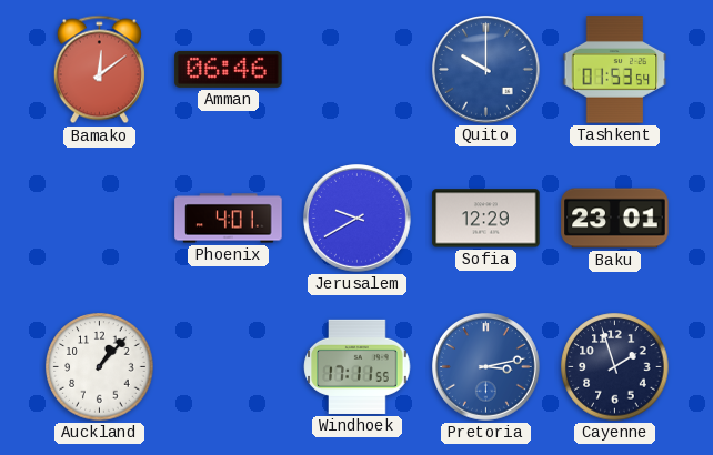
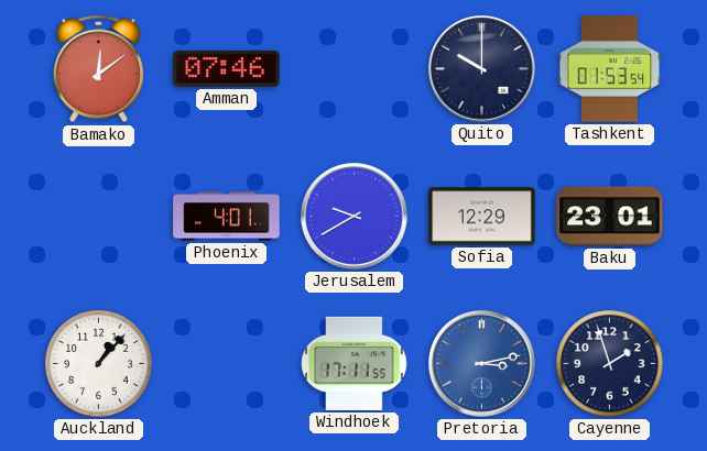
Amman: 06:46 -> 07:46
Quito dial: blue -> navy
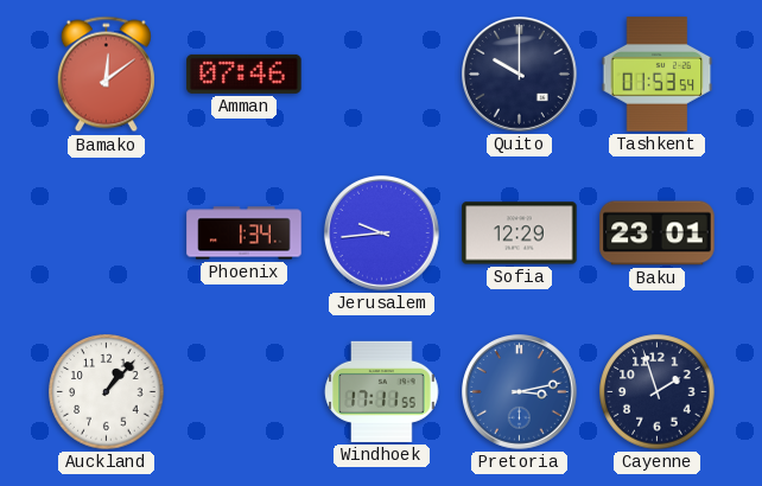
Phoenix: 4:01 -> 1:34
Jerusalem: 9:40 -> 9:44
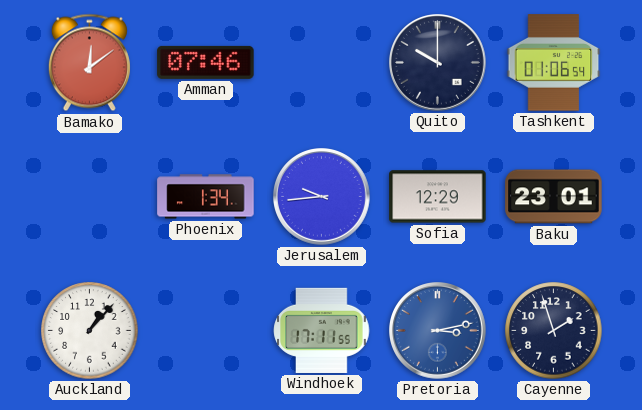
Tashkent: 01:53 -> 01:06
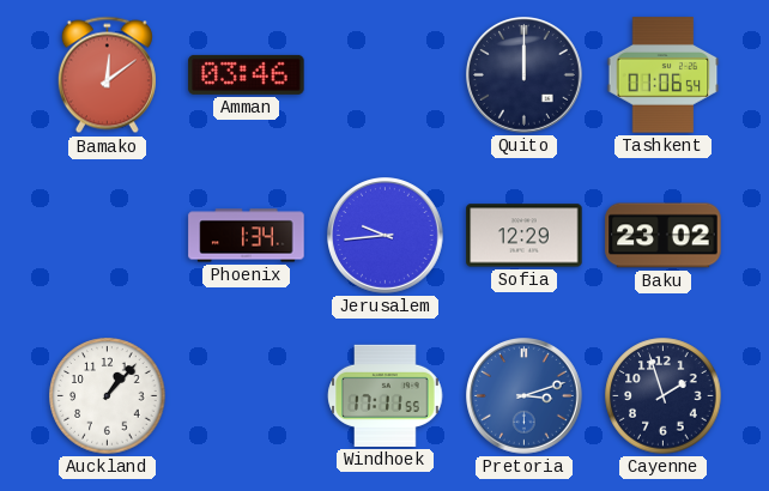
Amman: 07:46 -> 03:46
Quito: 10:00 -> 12:00
Baku: 23:01 -> 23:02
Pretoria: 3:13 -> 3:12
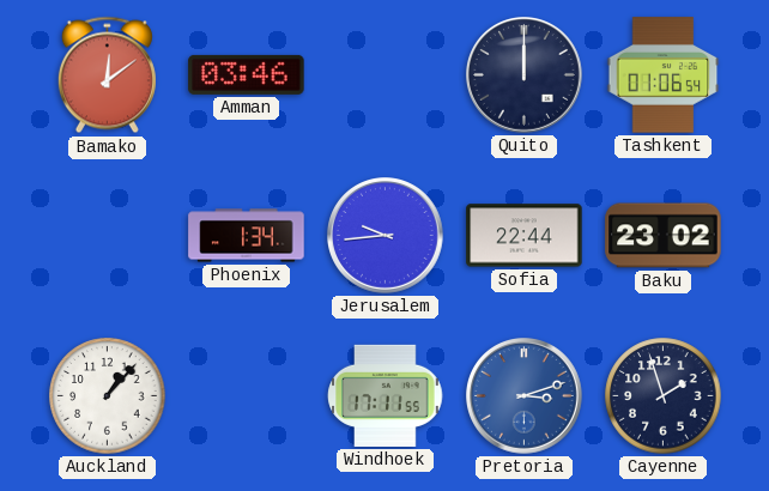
Sofia: 12:29 -> 22:44
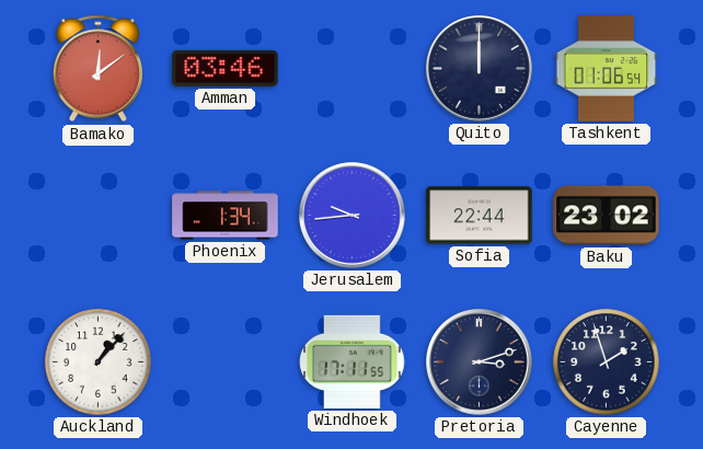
Pretoria dial: blue -> navy
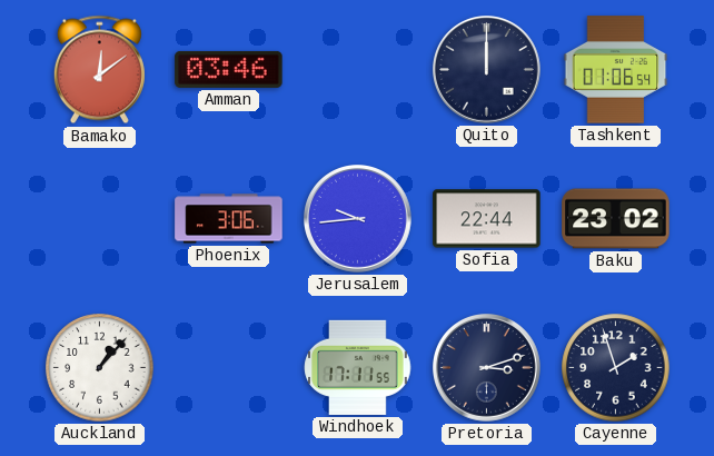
Phoenix: 1:34 -> 3:06
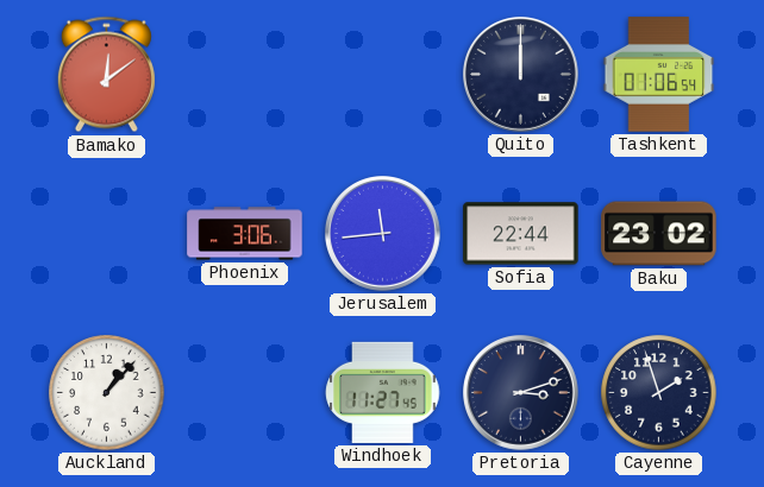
Amman: 03:46 -> none
Jerusalem: 9:44 -> 11:44
Windhoek: 17:11 -> 11:27
